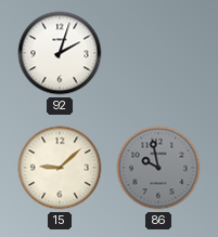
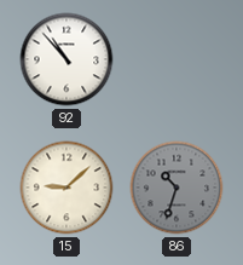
92: 2:03 -> 10:53
86: 9:58 -> 10:33
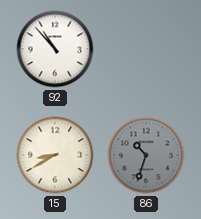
15: 9:08 -> 8:40
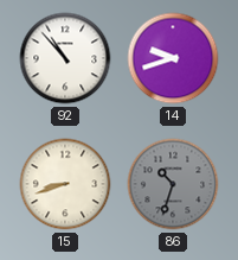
14: none -> 9:42
15: 8:40 -> 8:42
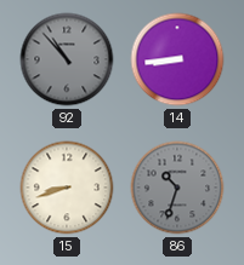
92 dial: white -> grey
14: 9:42 -> 8:44
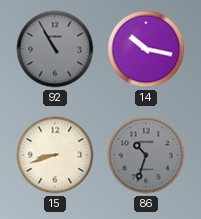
92: 10:53 -> 10:55
14: 8:44 -> 10:17
